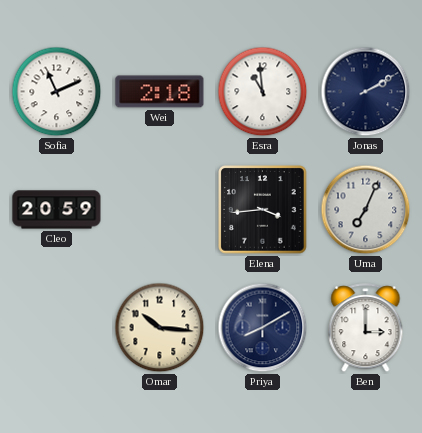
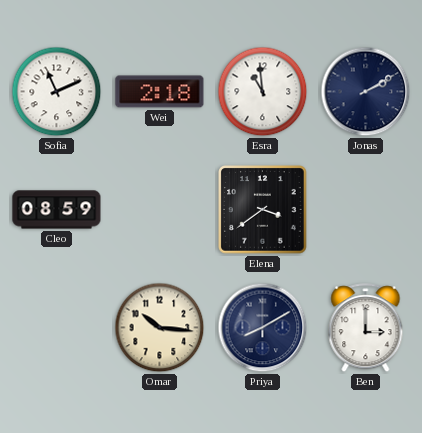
Cleo: 20:59 -> 08:59
Elena: 3:44 -> 3:39
Uma: 7:04 -> none
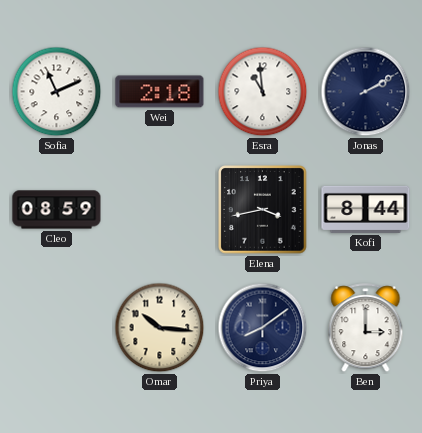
Elena: 3:39 -> 3:43
Kofi: none -> 8:44
Priya: 8:10 -> 8:09
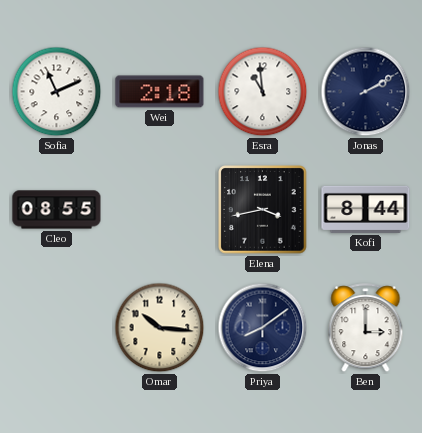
Cleo: 08:59 -> 08:55
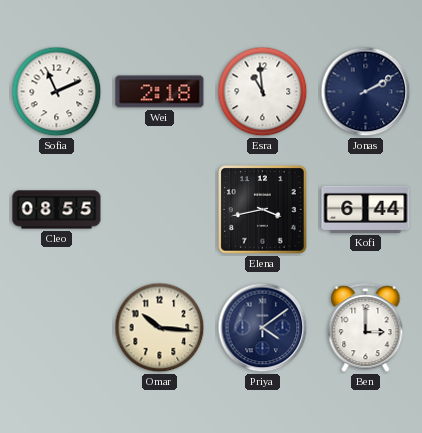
Kofi: 8:44 -> 6:44
Priya: 8:09 -> 4:09
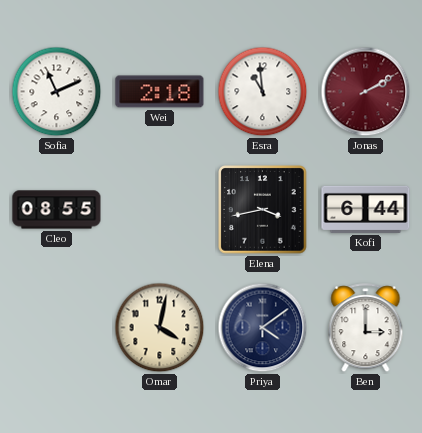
Jonas dial: navy -> burgundy
Omar: 10:16 -> 4:02
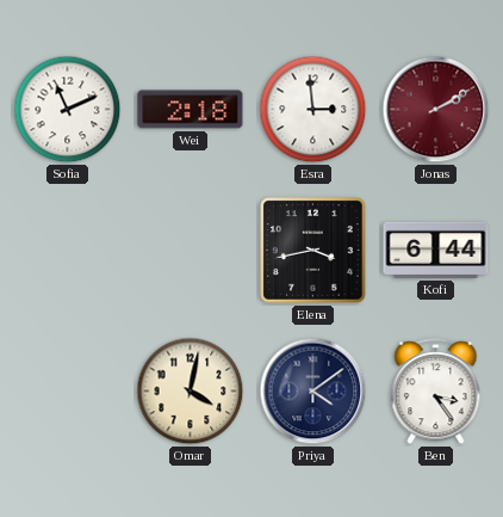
Esra: 10:59 -> 2:59
Cleo: 08:55 -> none
Ben: 3:00 -> 3:24
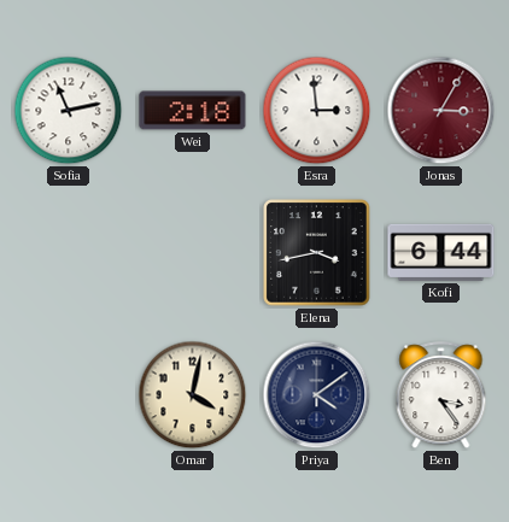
Sofia: 11:11 -> 11:13
Jonas: 2:10 -> 3:05
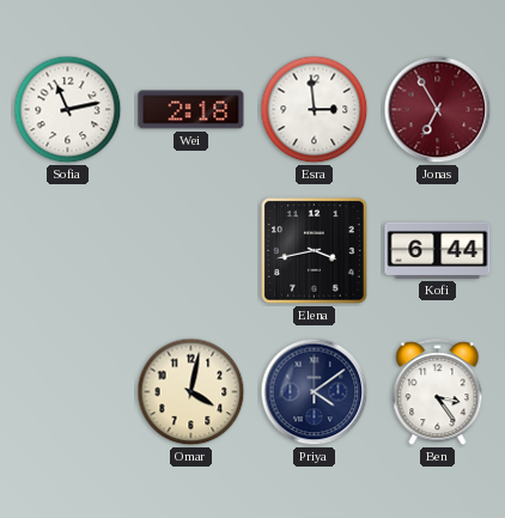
Jonas: 3:05 -> 6:55
